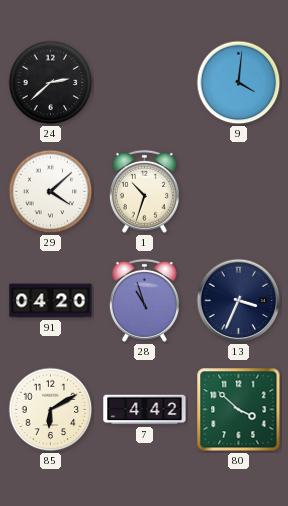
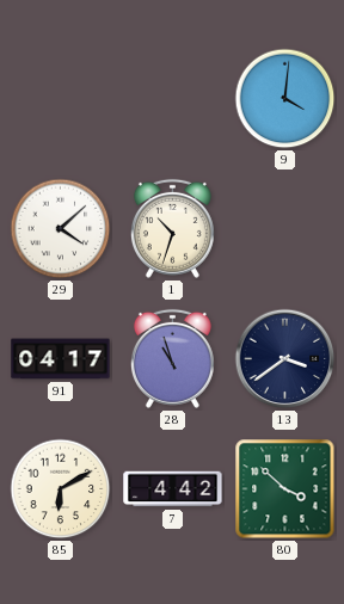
24: 2:38 -> none
91: 04:20 -> 04:17
13: 3:34 -> 3:39
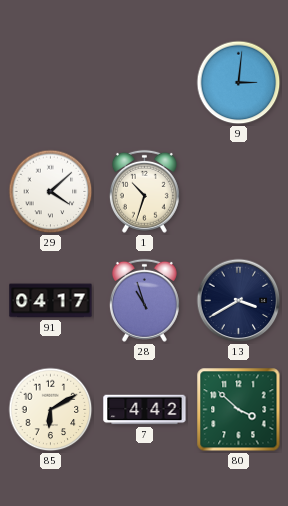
9: 4:01 -> 3:01
13: 3:39 -> 3:40
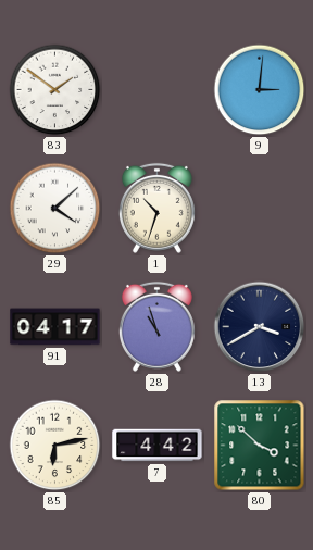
83: none -> 1:51
85: 6:10 -> 6:13
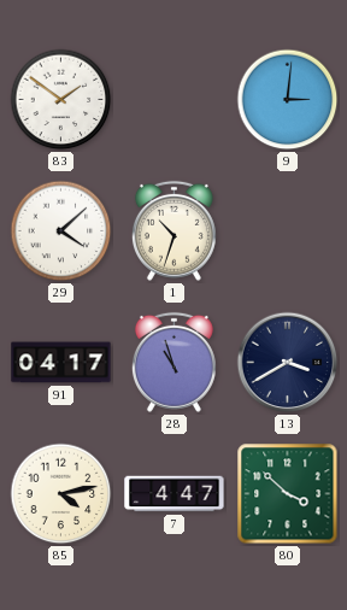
85: 6:13 -> 4:13
7: 4:42 -> 4:47
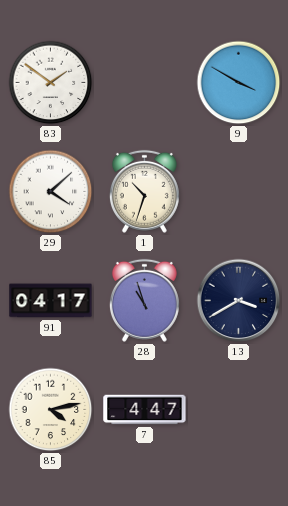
9: 3:01 -> 3:50
80: 3:52 -> none
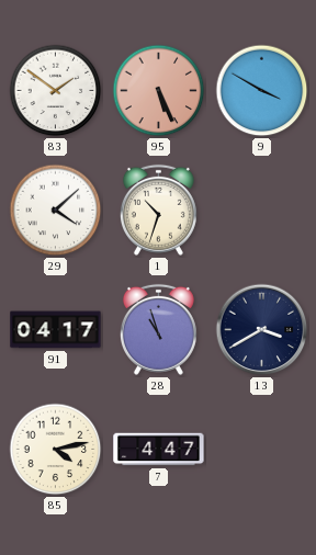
95: none -> 5:26
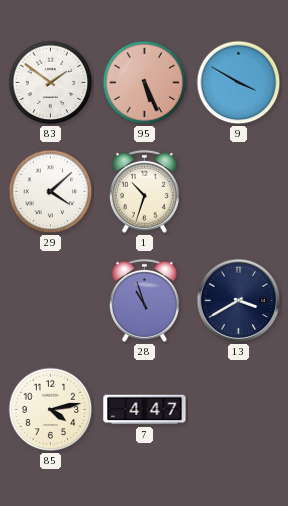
91: 04:17 -> none
